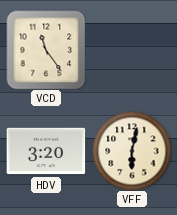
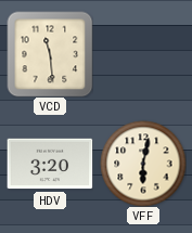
VCD: 11:24 -> 11:29
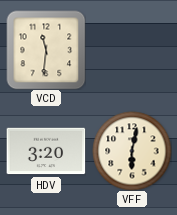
VCD: 11:29 -> 11:31
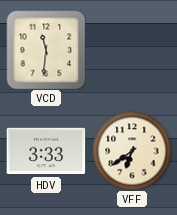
HDV: 3:20 -> 3:33
VFF: 6:02 -> 6:39
